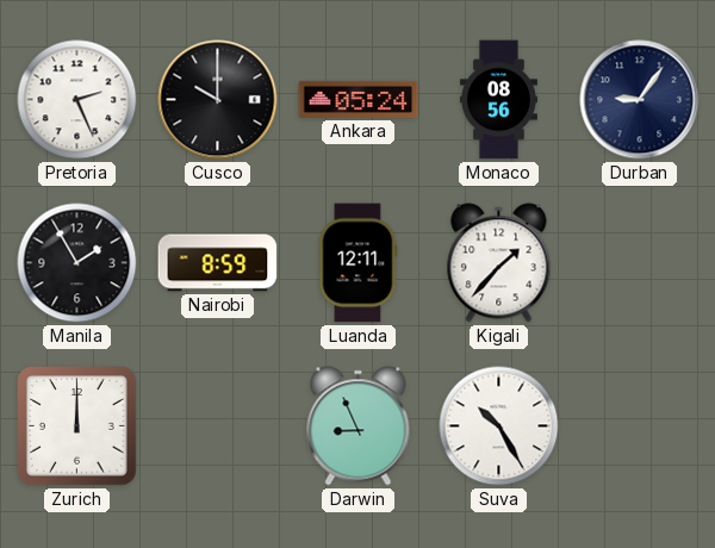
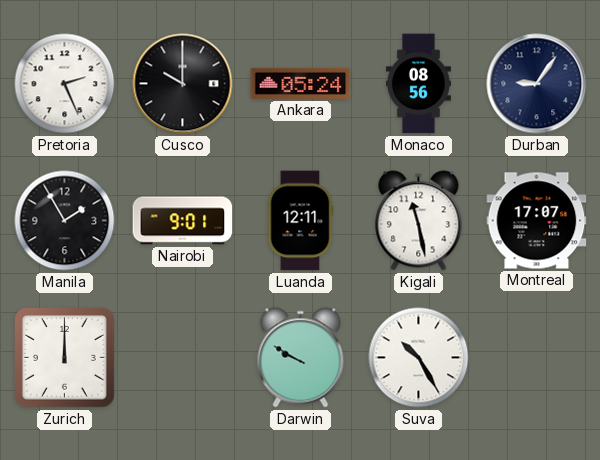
Nairobi: 8:59 -> 9:01
Kigali: 1:37 -> 11:28
Montreal: none -> 17:07
Darwin: 8:56 -> 9:50
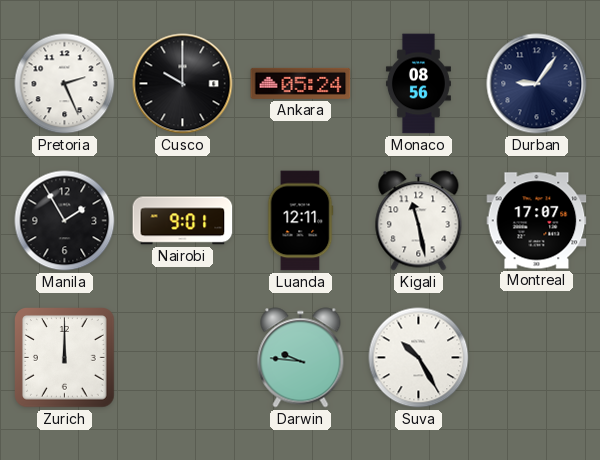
Darwin: 9:50 -> 9:46
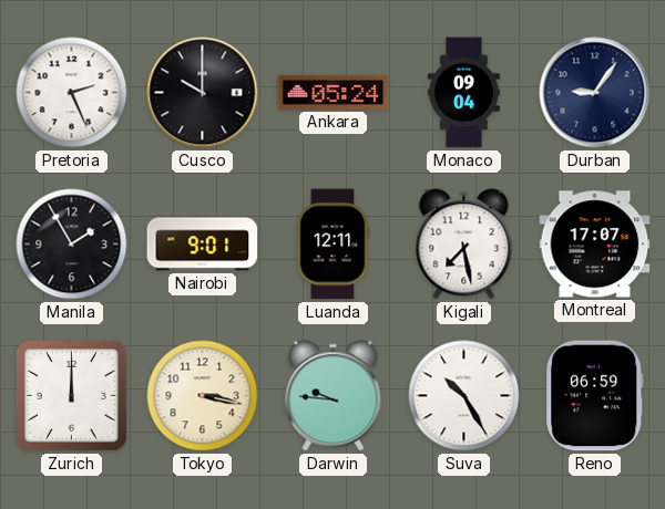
Monaco: 08:56 -> 09:04
Kigali: 11:28 -> 7:28
Tokyo: none -> 3:17
Reno: none -> 06:59
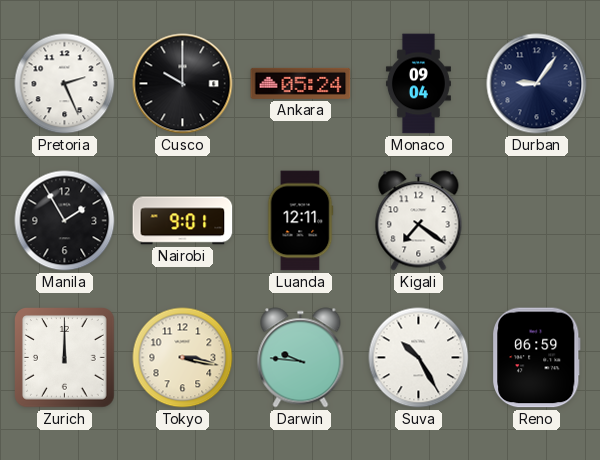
Kigali: 7:28 -> 7:21
Montreal: 17:07 -> none
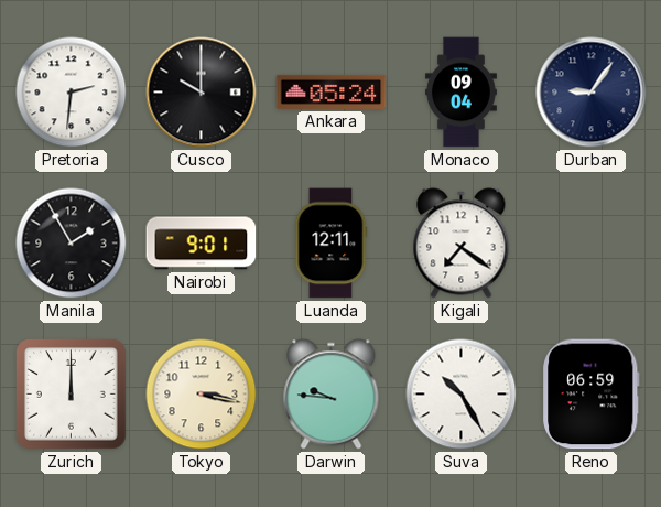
Pretoria: 2:26 -> 2:31
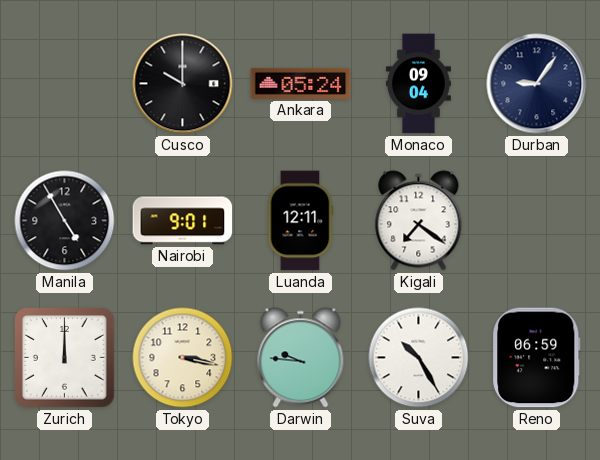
Pretoria: 2:31 -> none
Manila: 1:55 -> 4:55
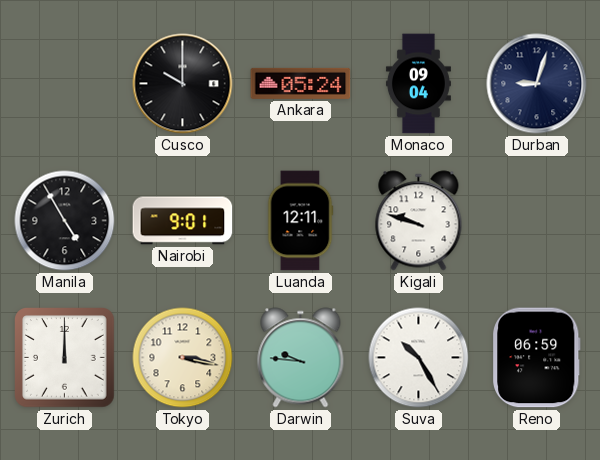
Durban: 9:06 -> 9:03
Kigali: 7:21 -> 9:48
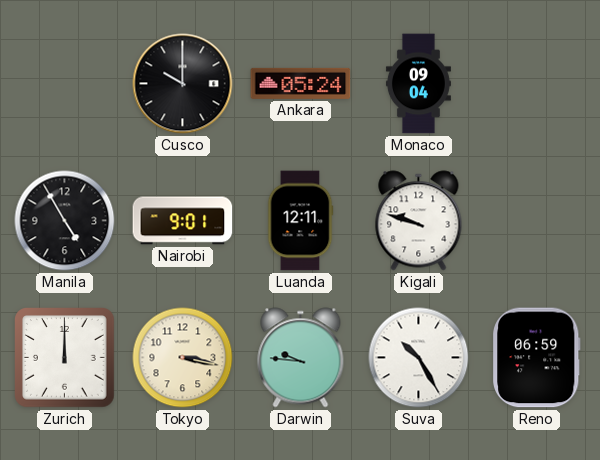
Durban: 9:03 -> none
